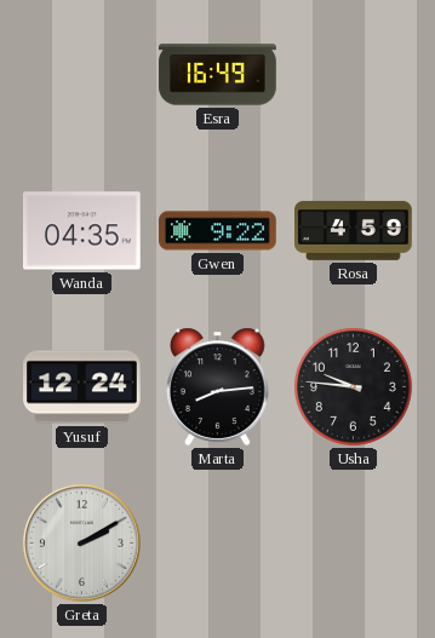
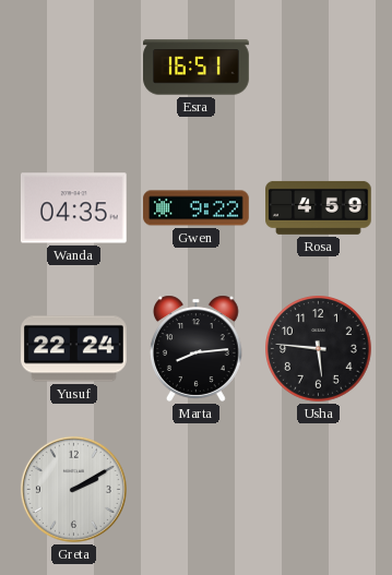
Esra: 16:49 -> 16:51
Yusuf: 12:24 -> 22:24
Usha: 9:46 -> 5:46
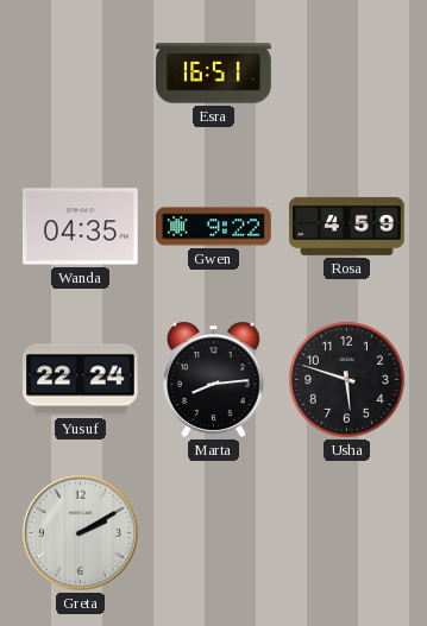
Usha: 5:46 -> 5:48
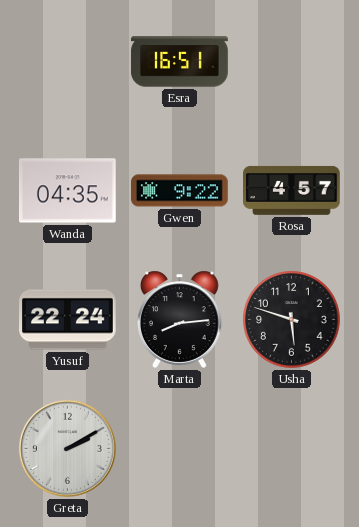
Rosa: 4:59 -> 4:57
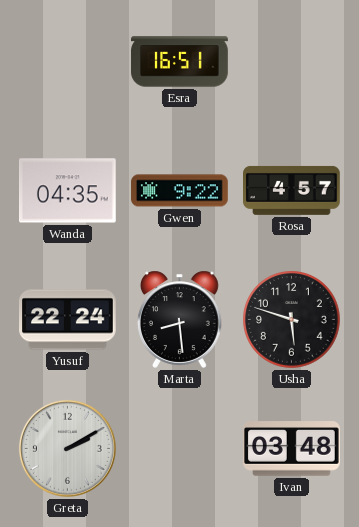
Marta: 8:14 -> 8:29
Ivan: none -> 03:48
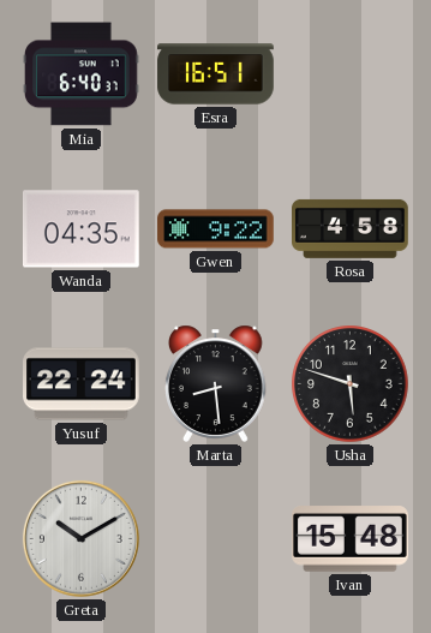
Mia: none -> 6:40
Rosa: 4:57 -> 4:58
Greta: 2:10 -> 10:10
Ivan: 03:48 -> 15:48
